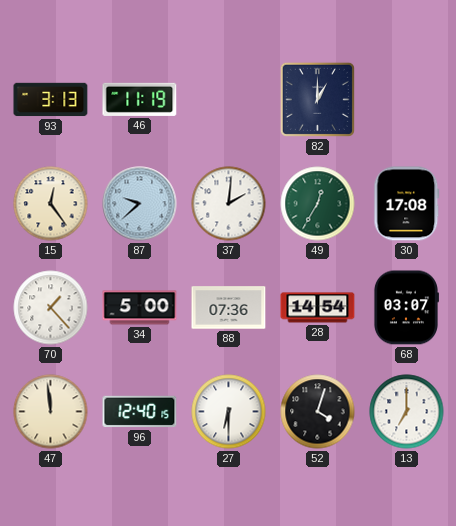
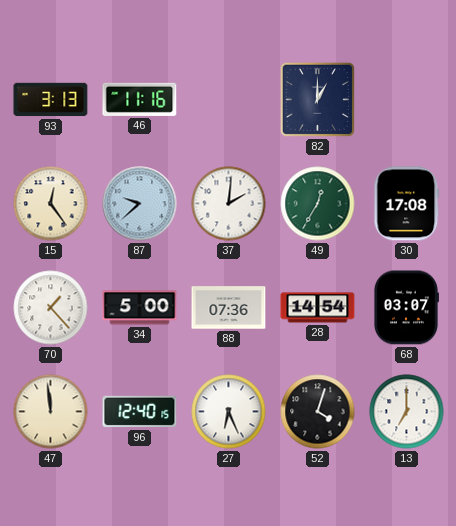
46: 11:19 -> 11:16
27: 6:30 -> 6:26
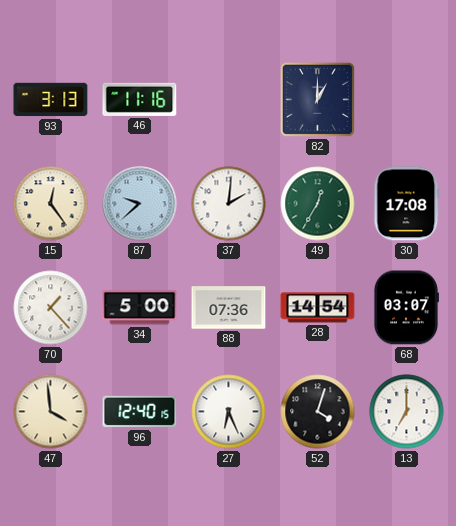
47: 11:59 -> 3:59
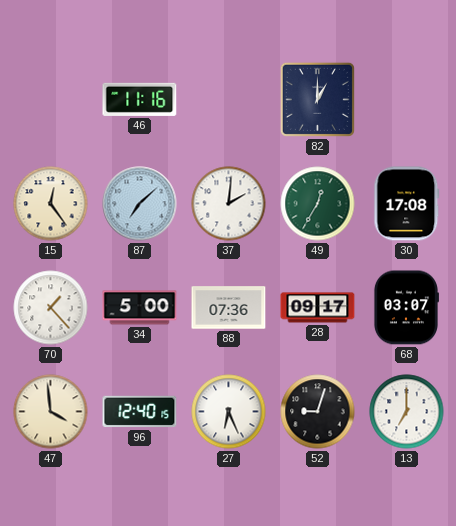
93: 3:13 -> none
87: 9:38 -> 7:08
28: 14:54 -> 09:17
52: 4:03 -> 9:03
